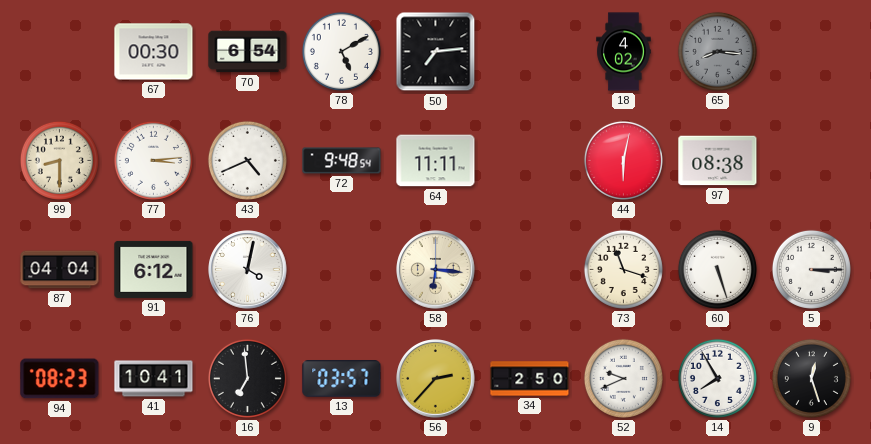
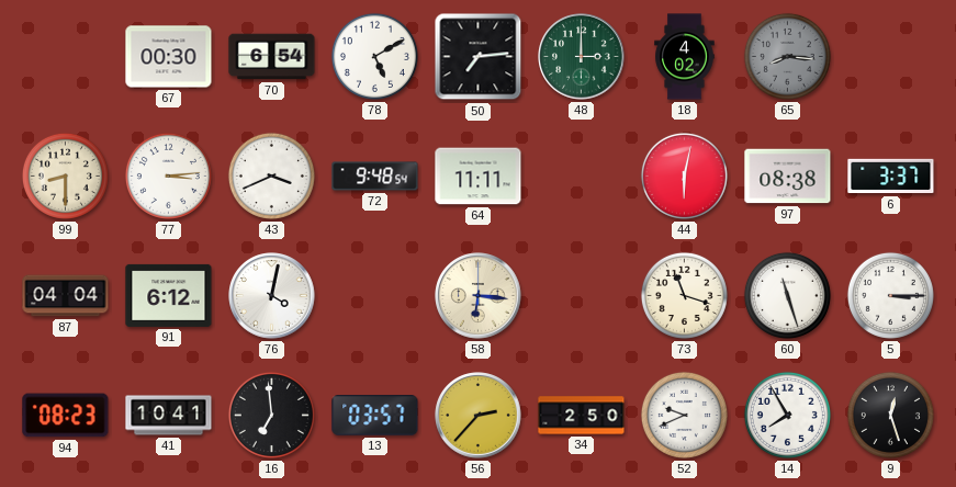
48: none -> 3:00
43: 4:41 -> 3:41
6: none -> 3:37
60: 5:27 -> 11:27
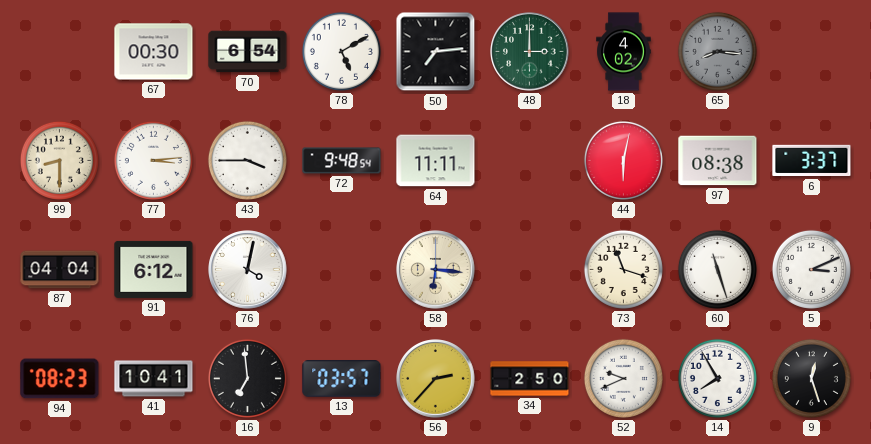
43: 3:41 -> 3:45
5: 3:15 -> 3:11
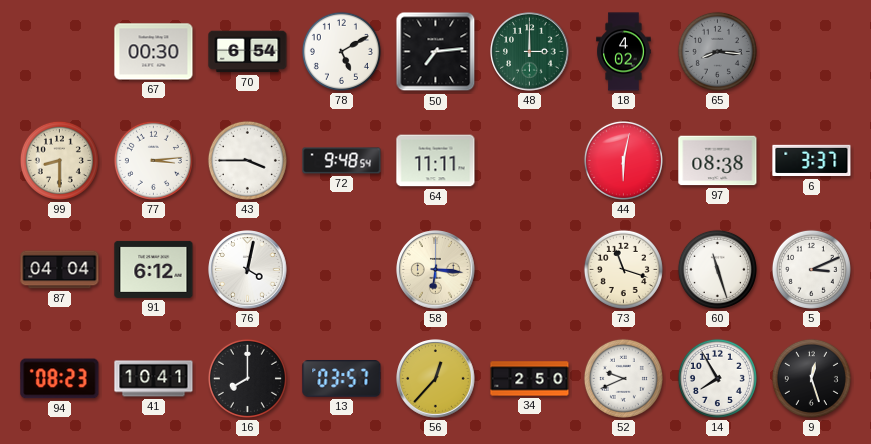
16: 6:59 -> 8:00
56: 2:37 -> 12:37
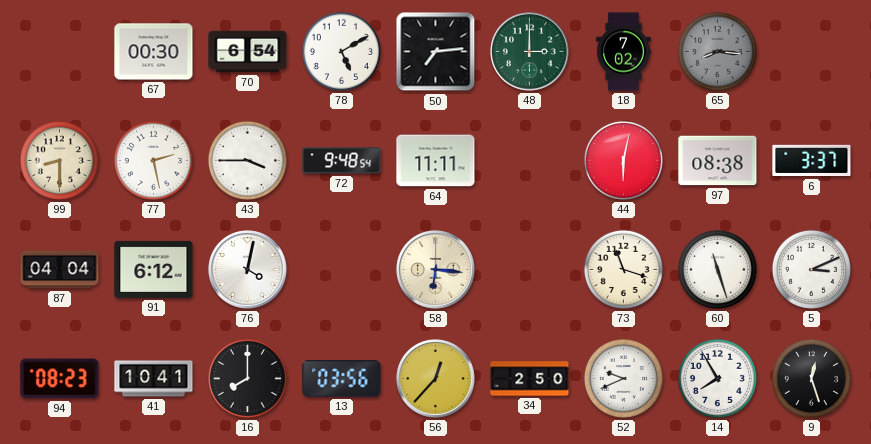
18: 4:02 -> 7:02
77: 3:14 -> 2:28
13: 03:57 -> 03:56
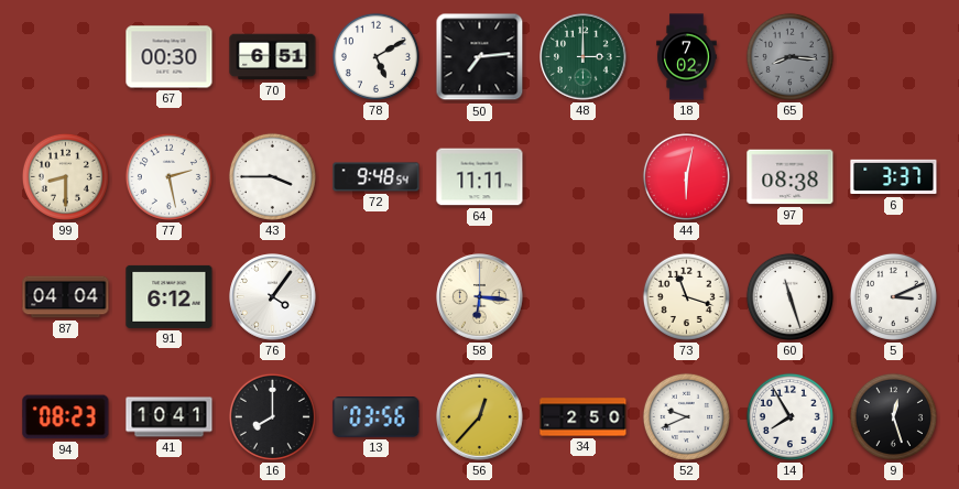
70: 6:54 -> 6:51
76: 4:02 -> 4:06
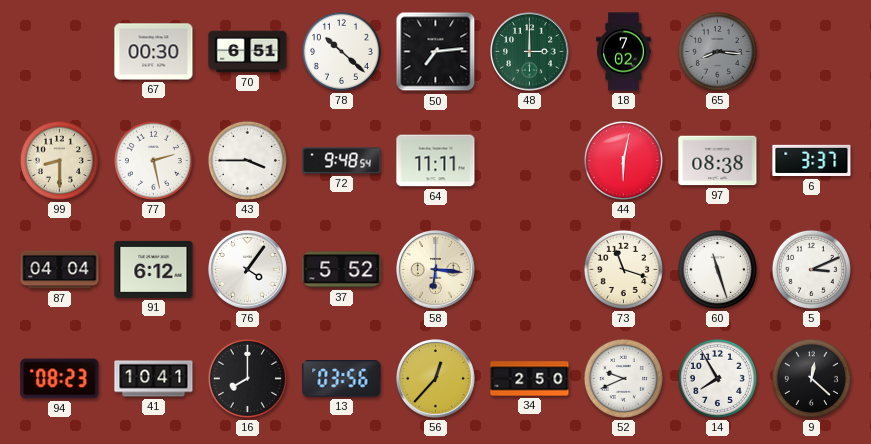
78: 5:10 -> 10:22
37: none -> 5:52
9: 12:27 -> 12:22
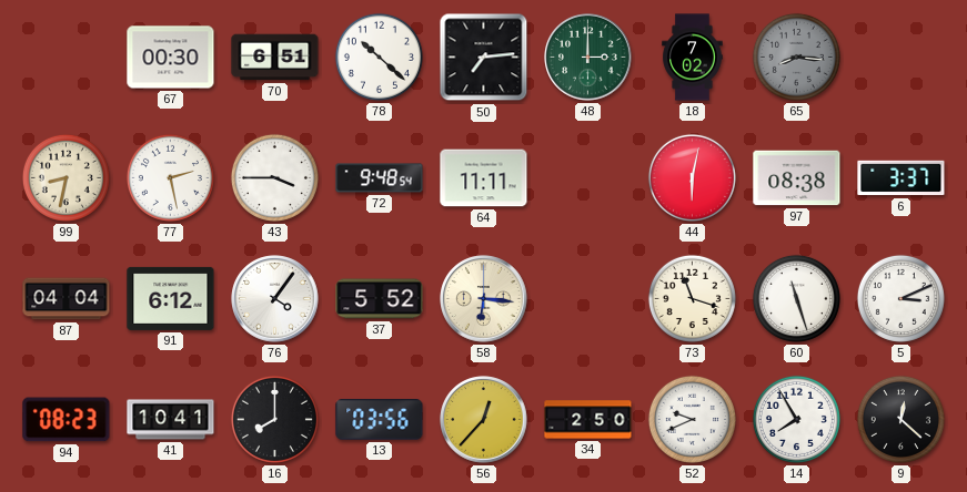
99: 8:30 -> 8:32
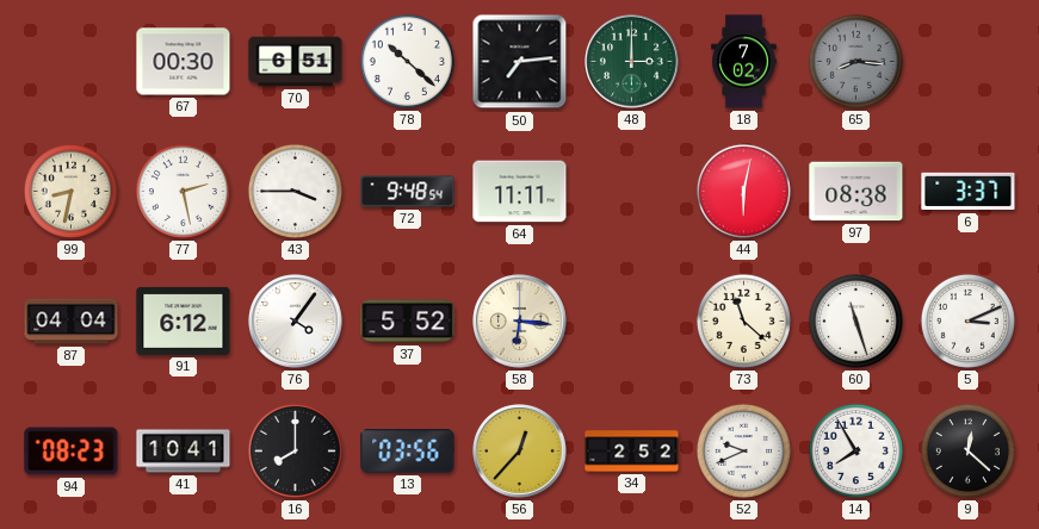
73: 11:18 -> 11:22
34: 2:50 -> 2:52
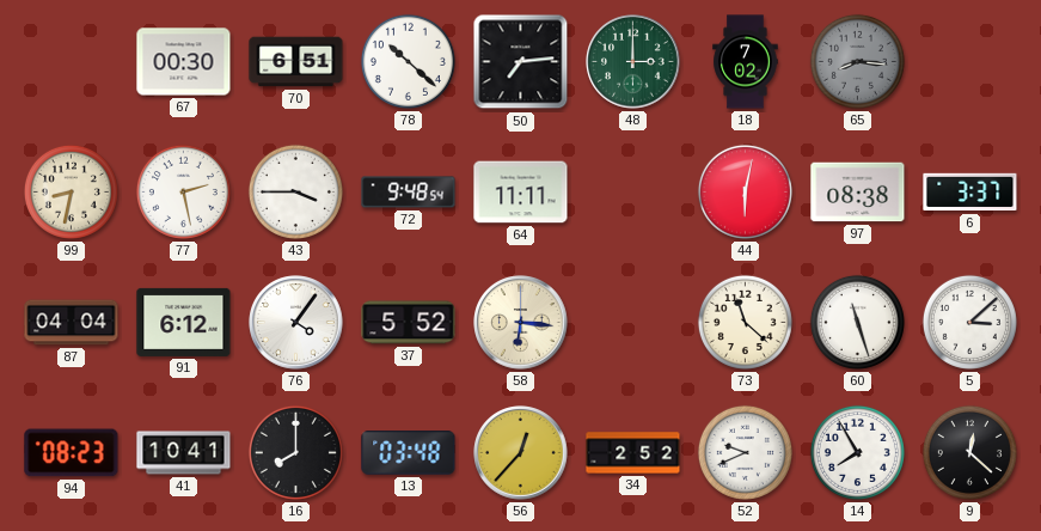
5: 3:11 -> 3:08
13: 03:56 -> 03:48
